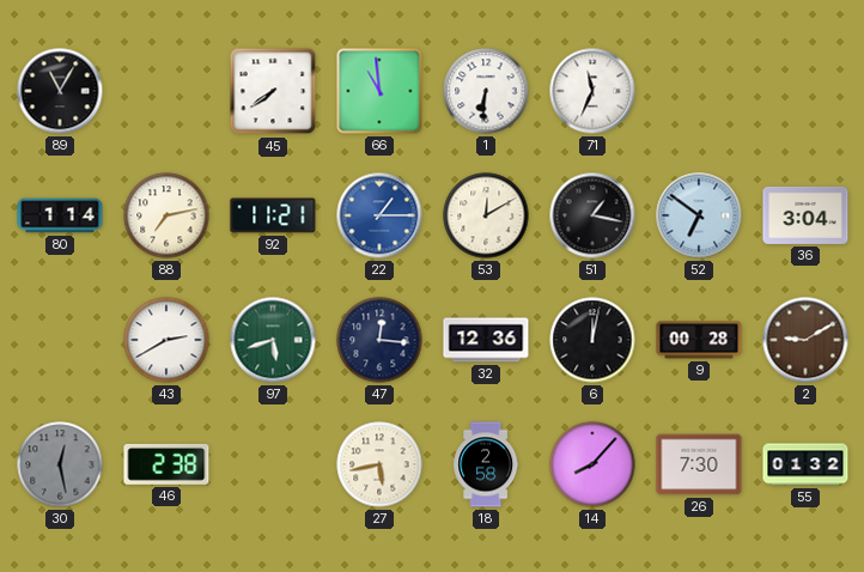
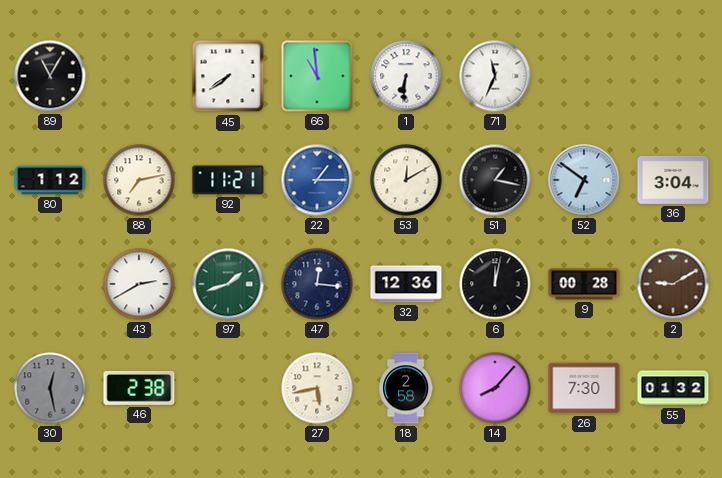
80: 1:14 -> 1:12
97: 5:42 -> 1:42
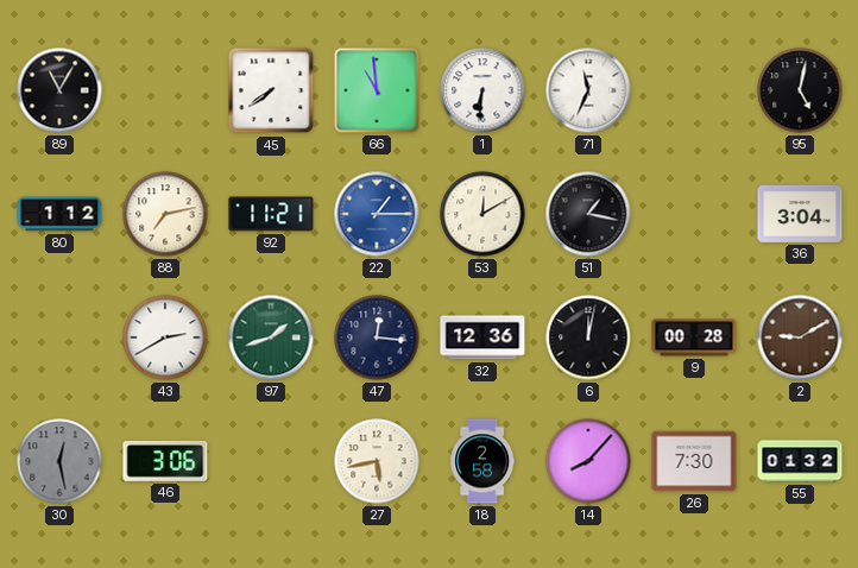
95: none -> 5:02
52: 6:51 -> none
46: 2:38 -> 3:06
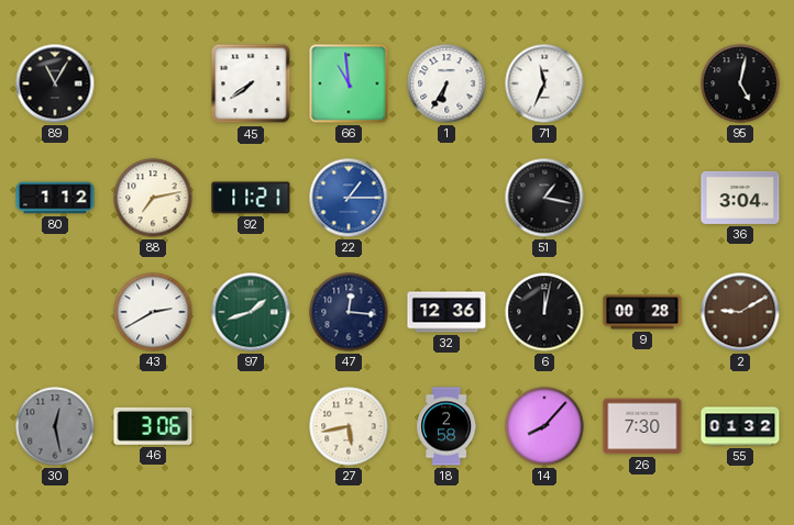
1: 6:31 -> 6:35
53: 12:10 -> none
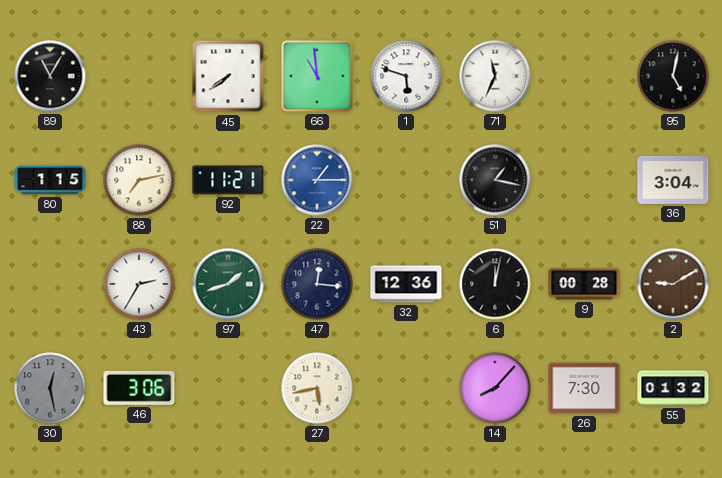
1: 6:35 -> 5:48
80: 1:12 -> 1:15
43: 2:40 -> 2:35
18: 2:58 -> none
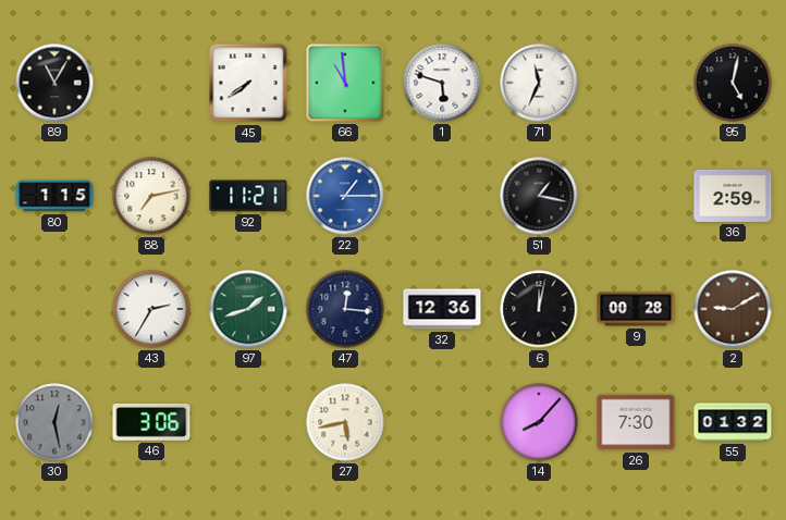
36: 3:04 -> 2:59
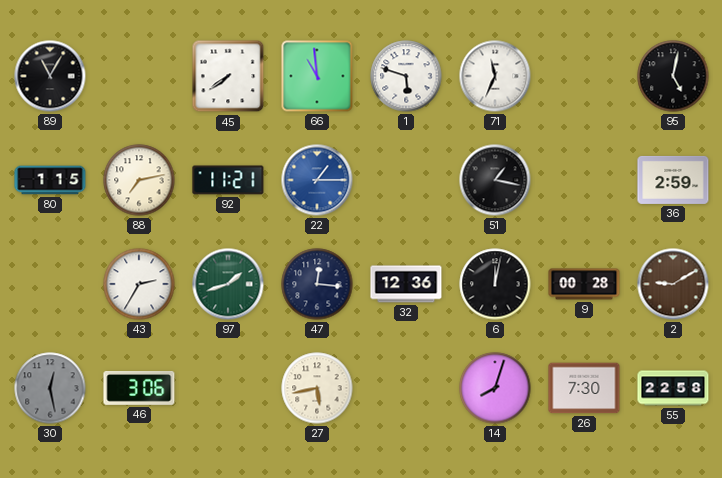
14: 8:07 -> 8:03
55: 01:32 -> 22:58
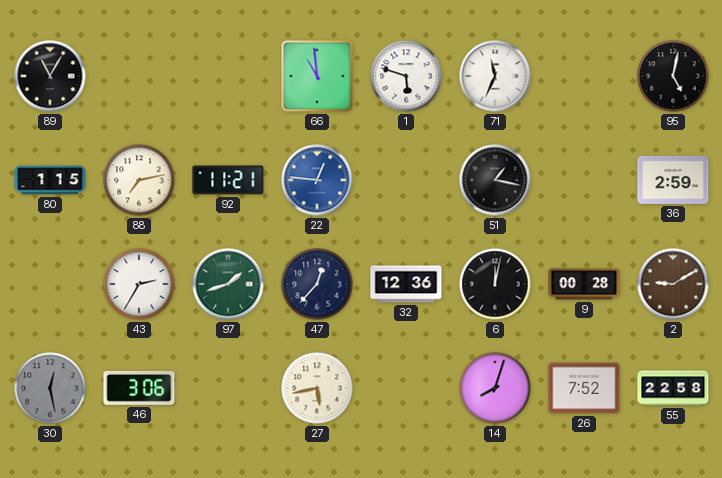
45: 7:39 -> none
22: 1:15 -> 12:46
47: 12:16 -> 12:37
26: 7:30 -> 7:52
